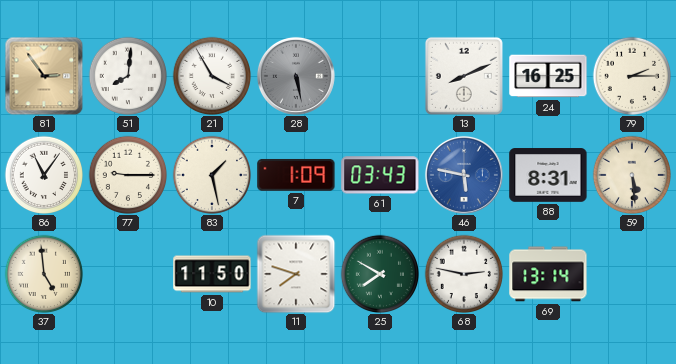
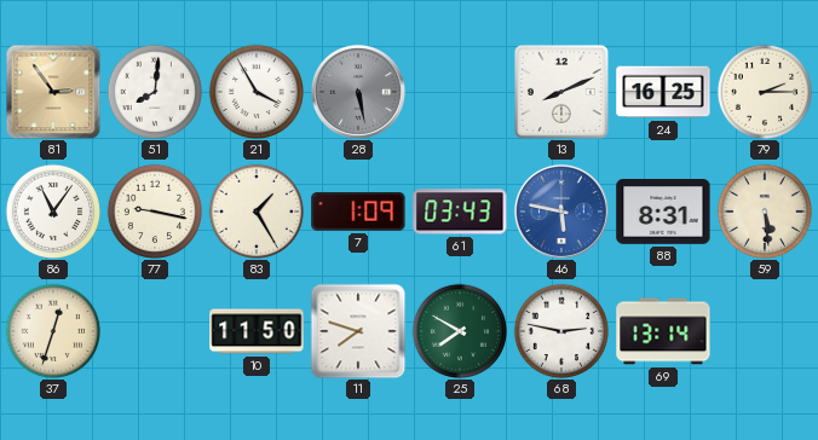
77: 9:15 -> 9:17
83: 1:28 -> 1:25
37: 4:59 -> 12:33
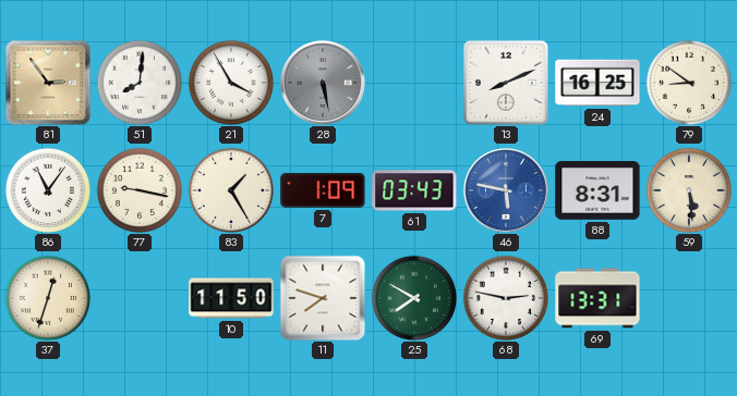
79: 2:15 -> 8:51
69: 13:14 -> 13:31
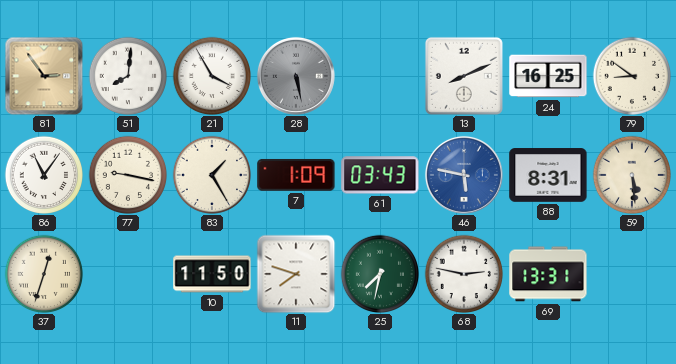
25: 7:50 -> 7:32
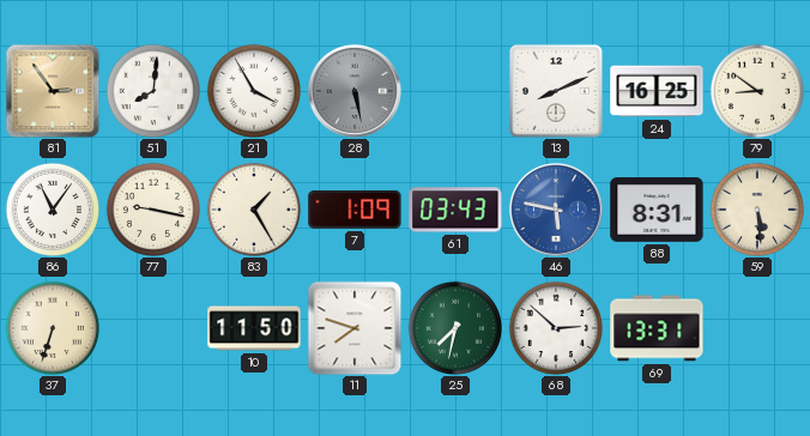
37: 12:33 -> 6:33
68: 2:47 -> 2:52
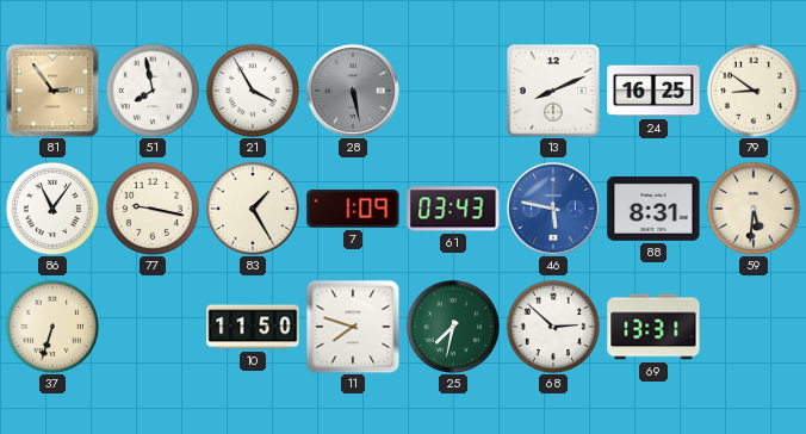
51: 8:01 -> 7:58
59: 5:29 -> 5:31
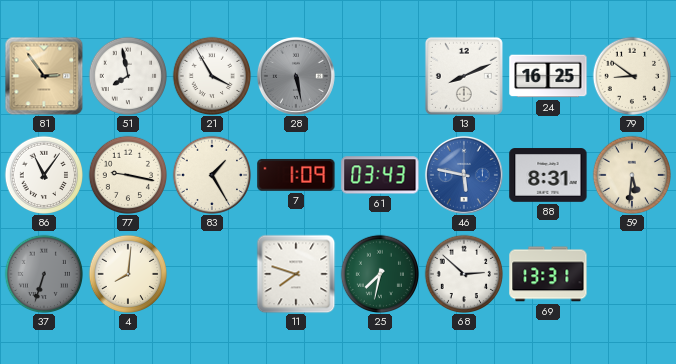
37 dial: cream -> grey
4: none -> 8:01
10: 11:50 -> none
